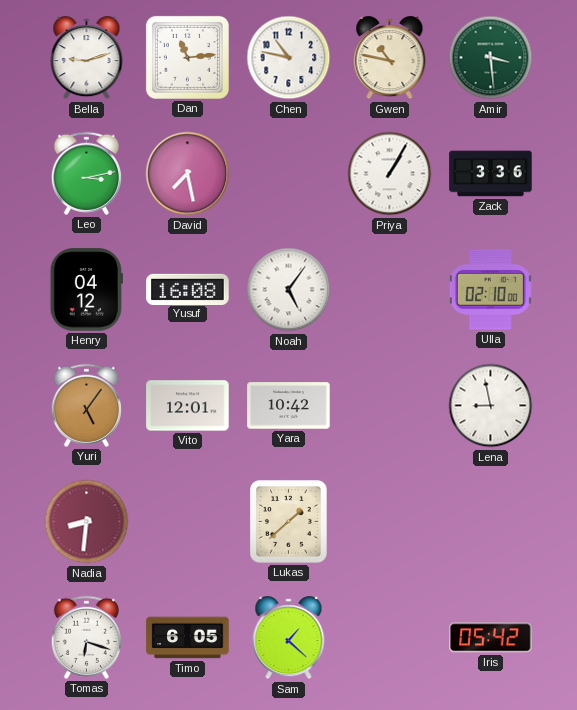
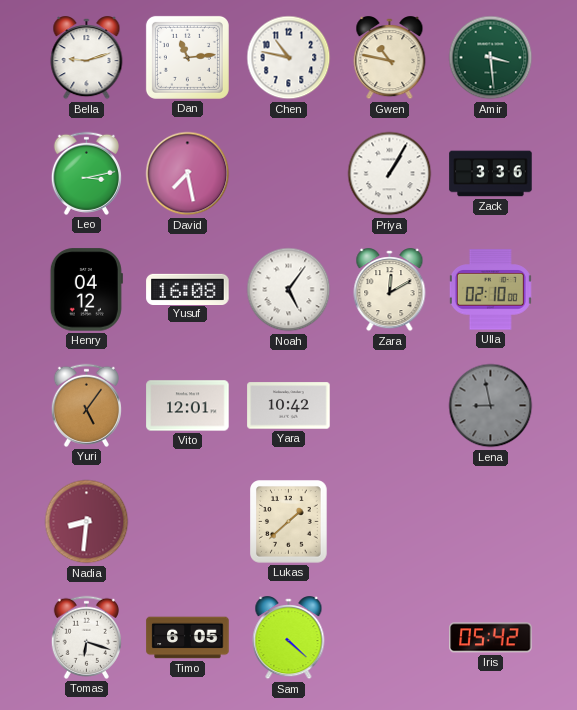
Zara: none -> 12:10
Lena dial: white -> grey
Sam: 1:22 -> 4:22
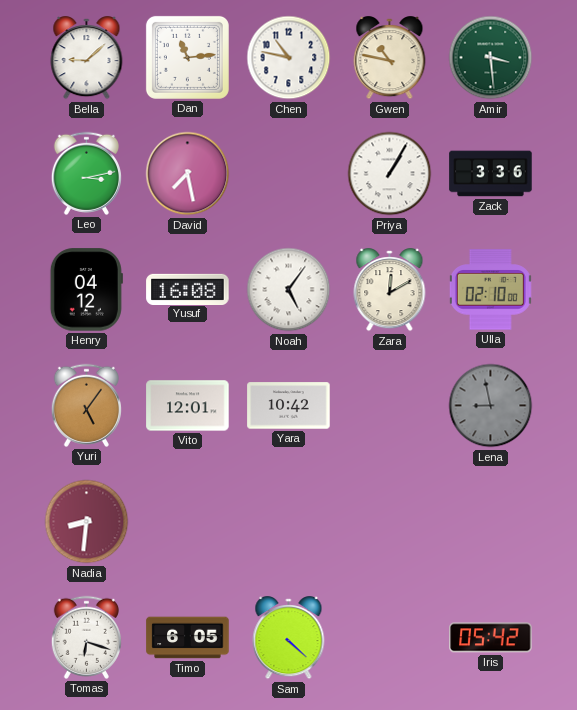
Bella: 9:12 -> 9:08
Lukas: 1:38 -> none
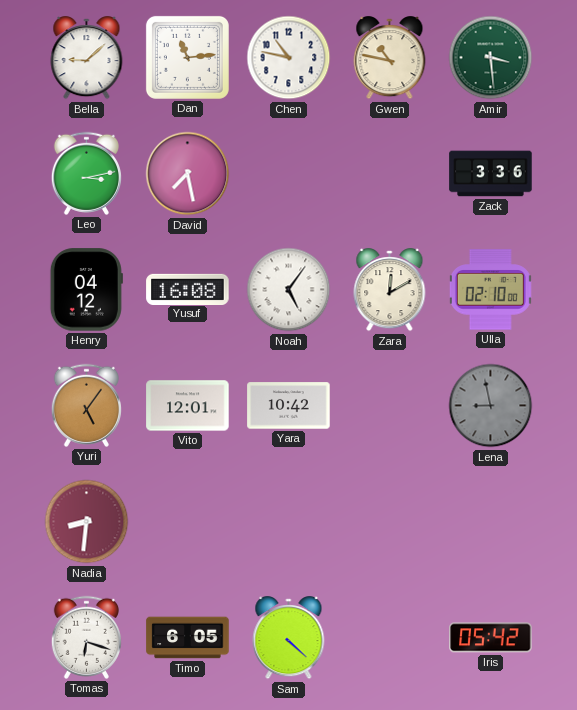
Priya: 1:05 -> none
